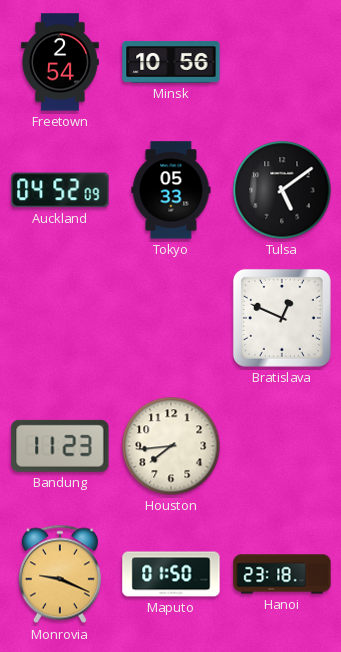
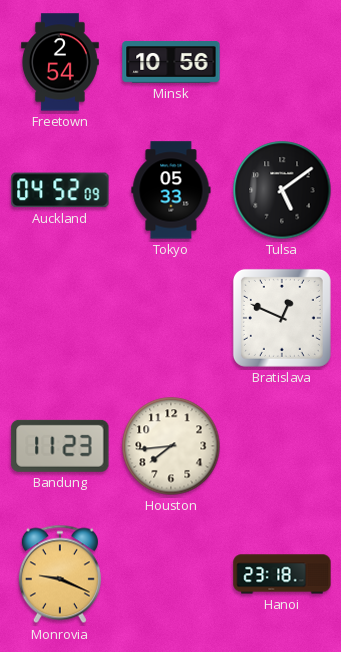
Maputo: 01:50 -> none
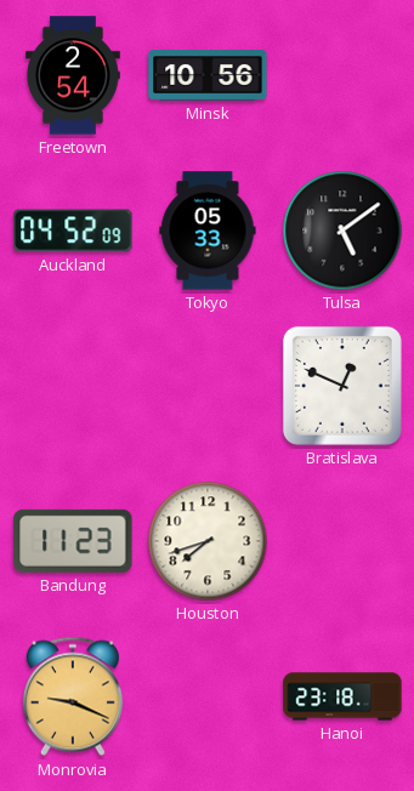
Houston: 7:44 -> 7:42
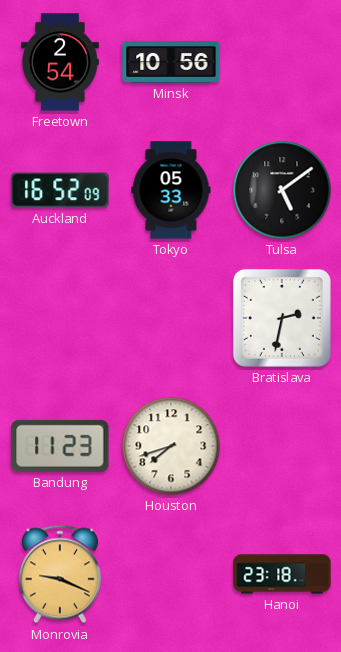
Auckland: 04:52 -> 16:52
Bratislava: 12:49 -> 2:32
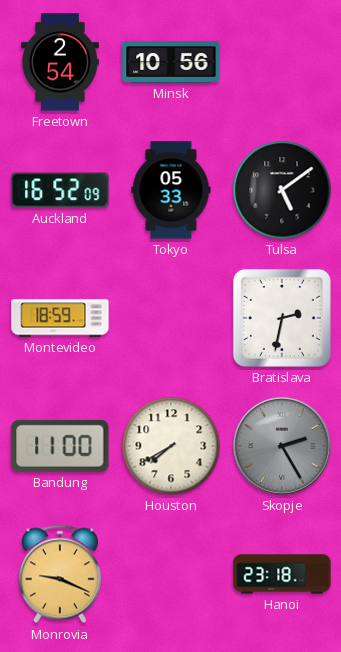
Montevideo: none -> 18:59
Bandung: 11:23 -> 11:00
Houston: 7:42 -> 7:40
Skopje: none -> 2:25
